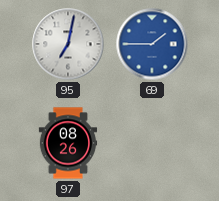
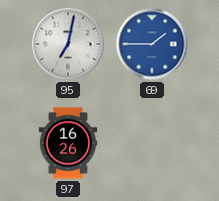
97: 08:26 -> 16:26
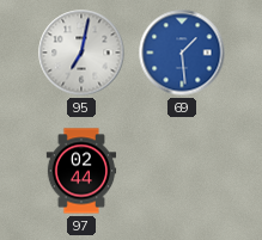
69: 1:45 -> 1:29
97: 16:26 -> 02:44
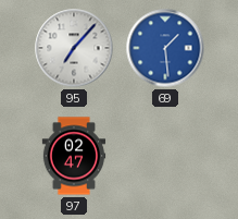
95: 7:02 -> 7:07
97: 02:44 -> 02:47
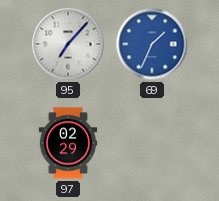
69: 1:29 -> 1:34
97: 02:47 -> 02:29
